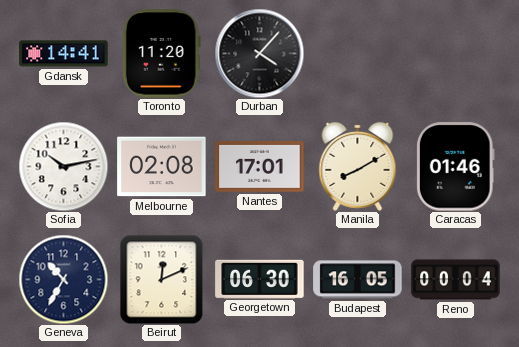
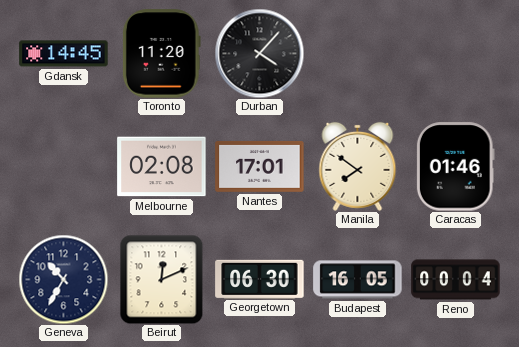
Gdansk: 14:41 -> 14:45
Sofia: 10:13 -> none
Manila: 8:10 -> 7:51
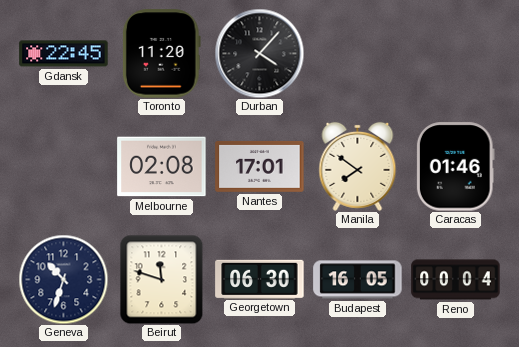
Gdansk: 14:45 -> 22:45
Geneva: 10:35 -> 10:33
Beirut: 12:11 -> 11:48
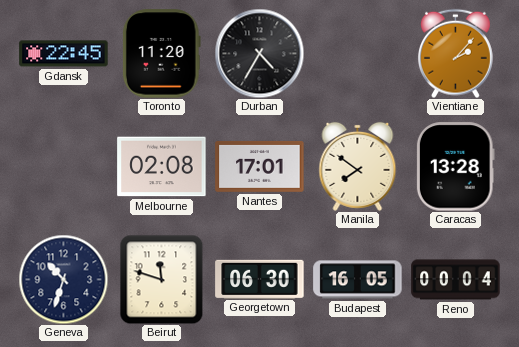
Durban: 4:07 -> 4:35
Vientiane: none -> 2:07
Caracas: 01:46 -> 13:28
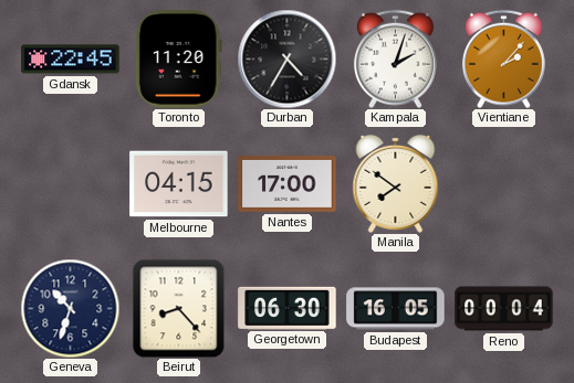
Kampala: none -> 2:03
Melbourne: 02:08 -> 04:15
Nantes: 17:01 -> 17:00
Caracas: 13:28 -> none
Beirut: 11:48 -> 8:23
